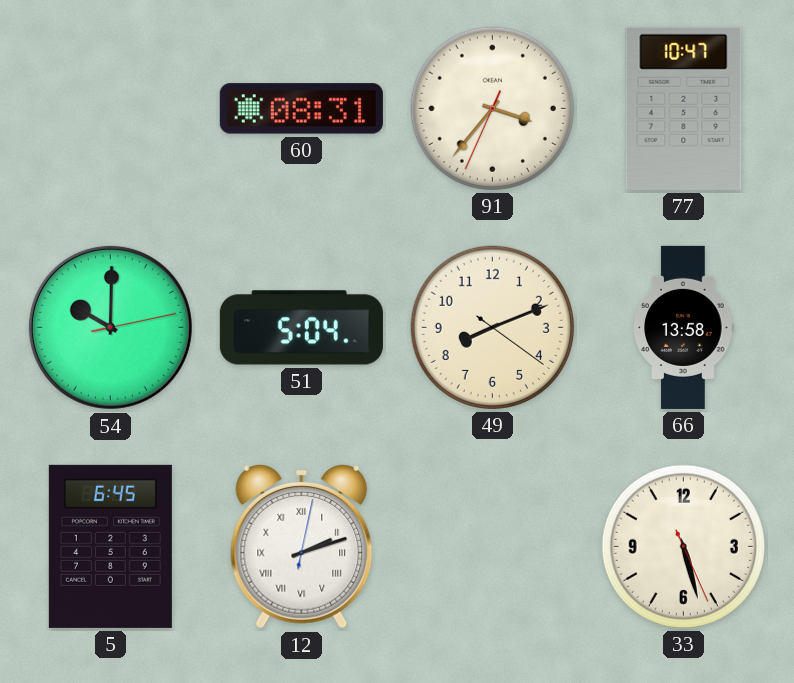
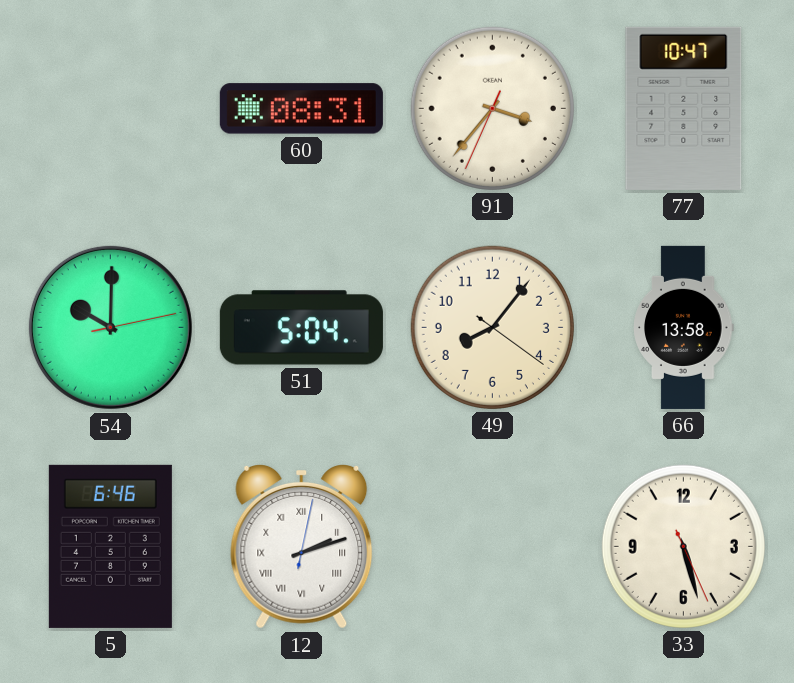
49: 8:11 -> 8:06
5: 6:45 -> 6:46
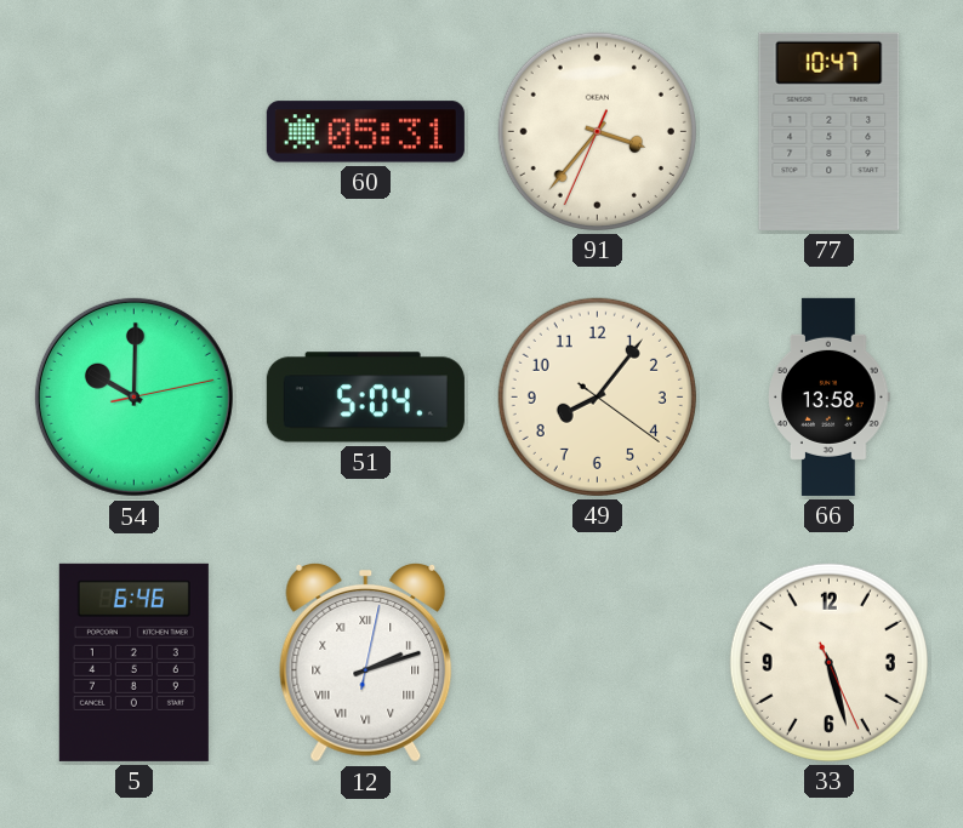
60: 08:31 -> 05:31
